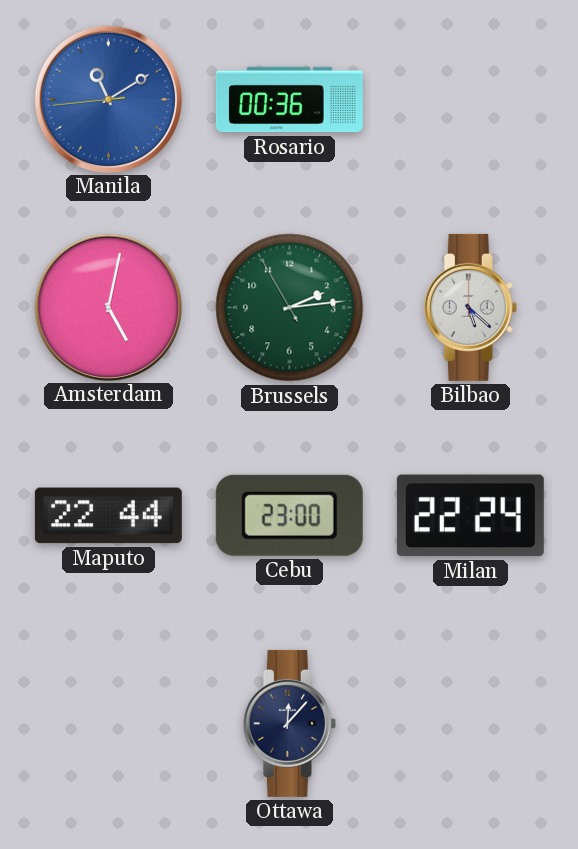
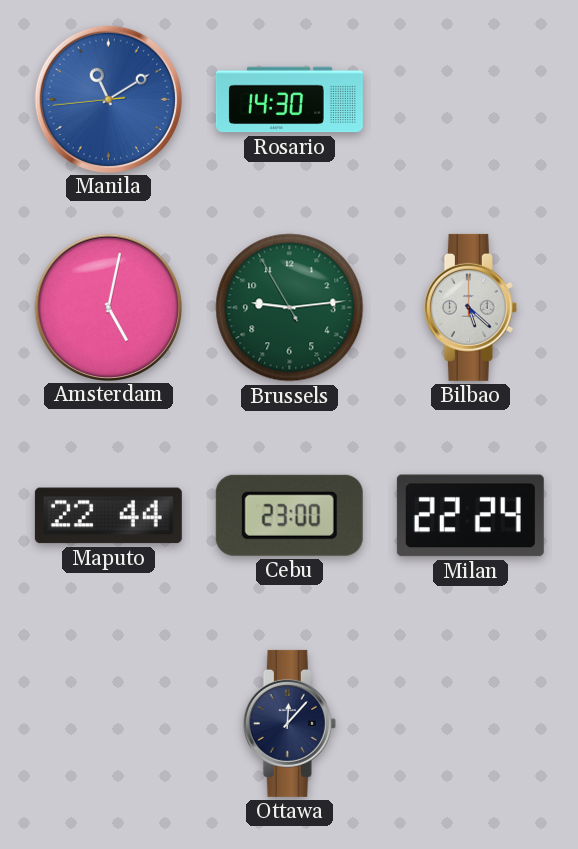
Rosario: 00:36 -> 14:30
Brussels: 2:13 -> 9:13
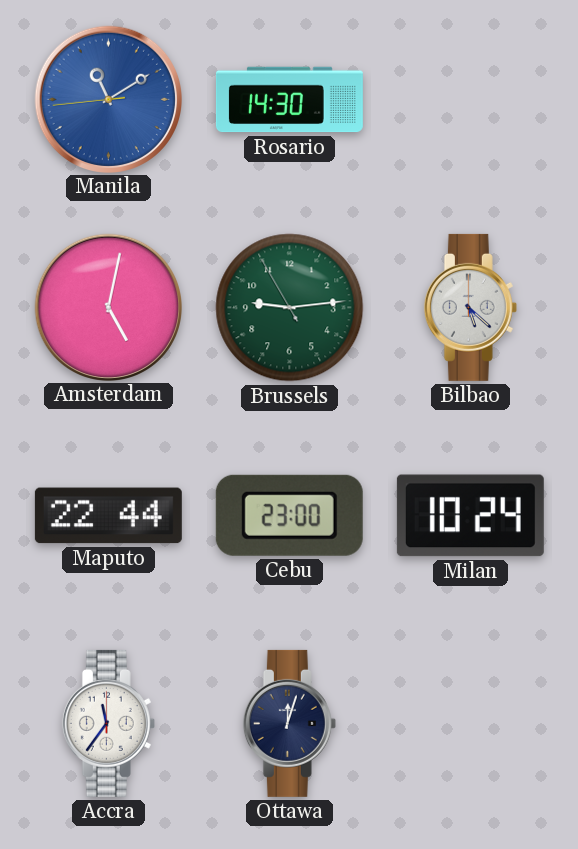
Milan: 22:24 -> 10:24
Accra: none -> 11:36
Ottawa: 12:07 -> 12:03
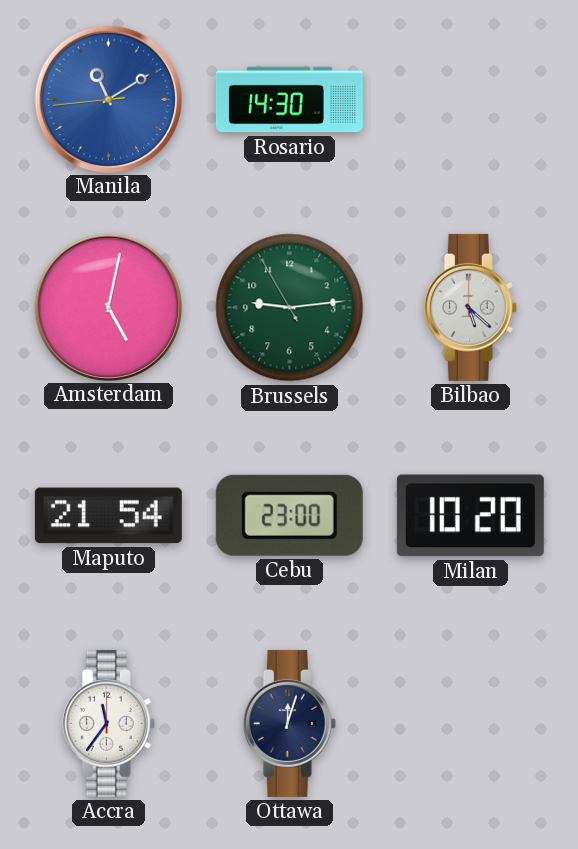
Maputo: 22:44 -> 21:54
Milan: 10:24 -> 10:20
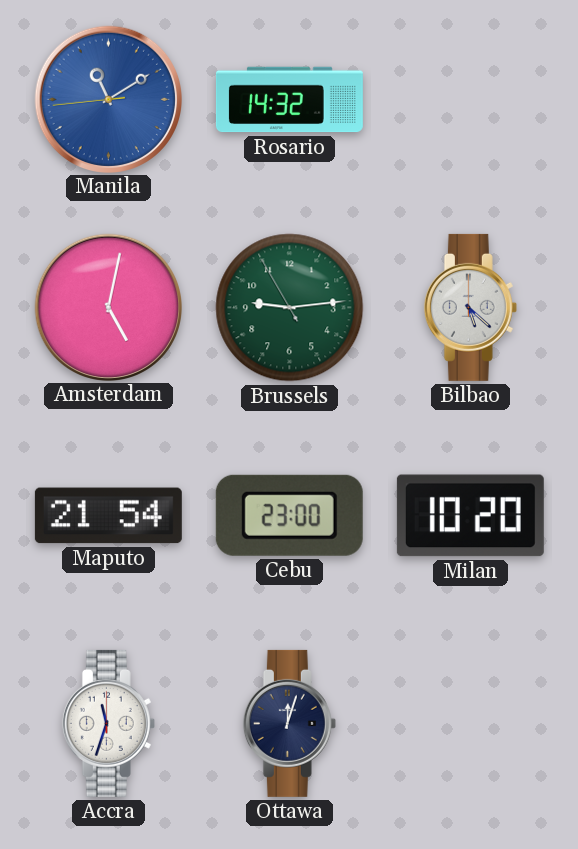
Rosario: 14:30 -> 14:32
Accra: 11:36 -> 11:33
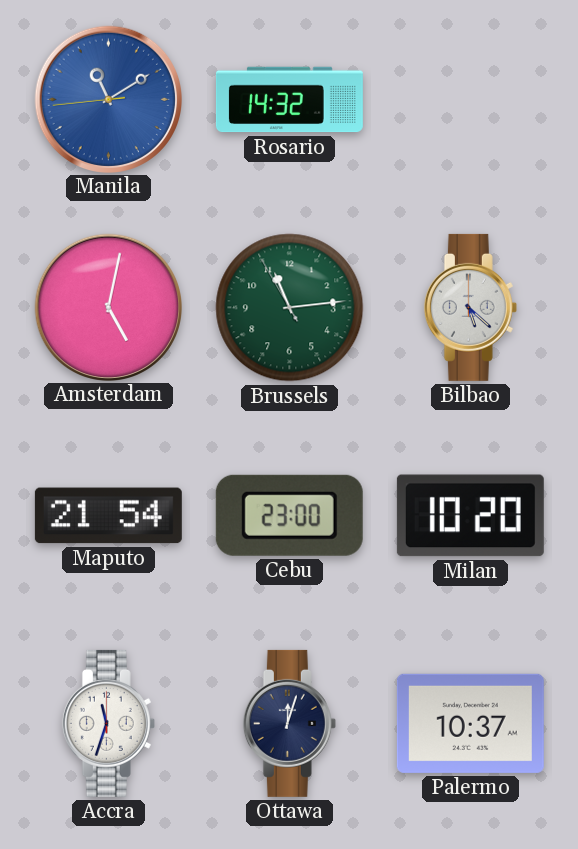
Brussels: 9:13 -> 11:13
Palermo: none -> 10:37
